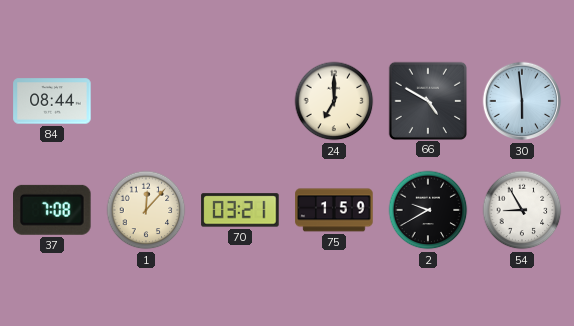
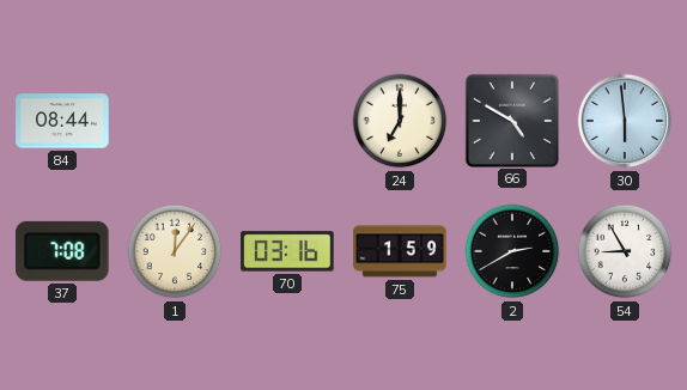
1: 12:07 -> 12:06
70: 03:21 -> 03:16
2: 9:40 -> 2:40
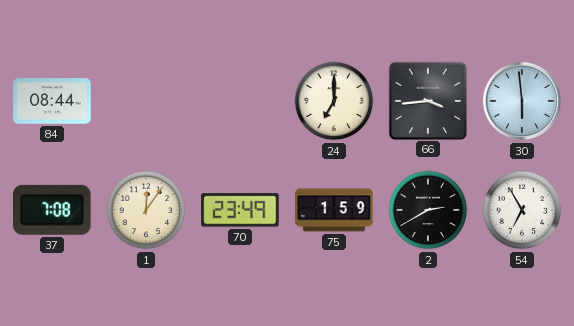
66: 4:50 -> 3:44
70: 03:16 -> 23:49
54: 8:55 -> 6:55
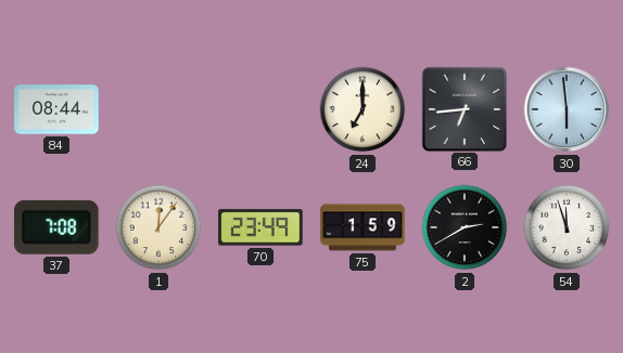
66: 3:44 -> 6:44
54: 6:55 -> 11:57
